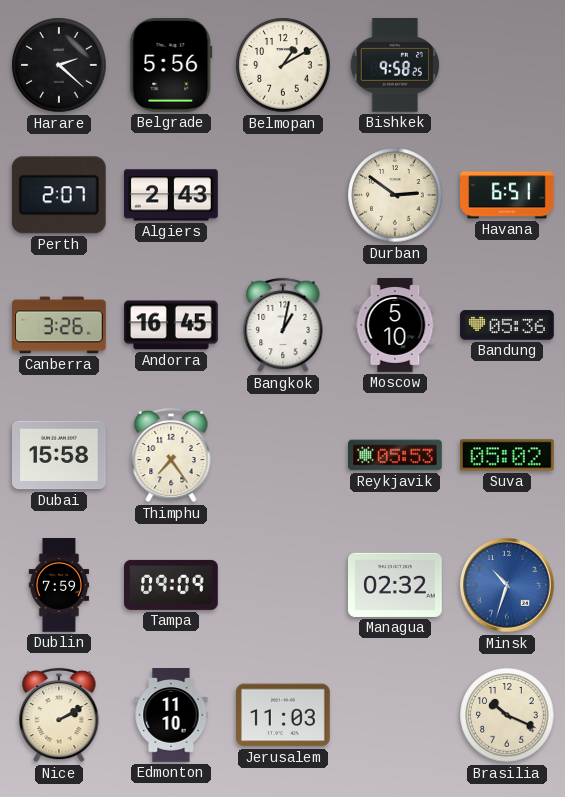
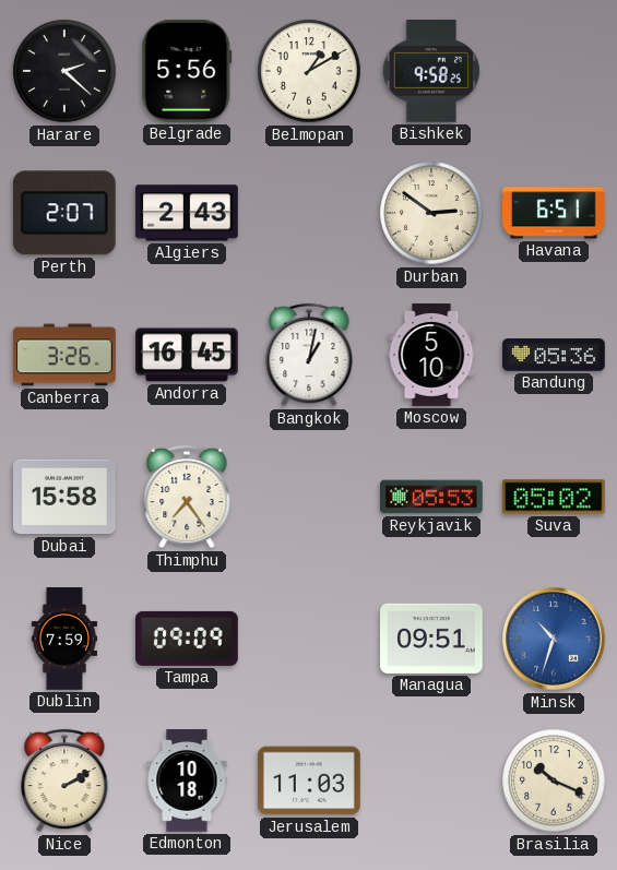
Managua: 02:32 -> 09:51
Edmonton: 11:10 -> 10:18
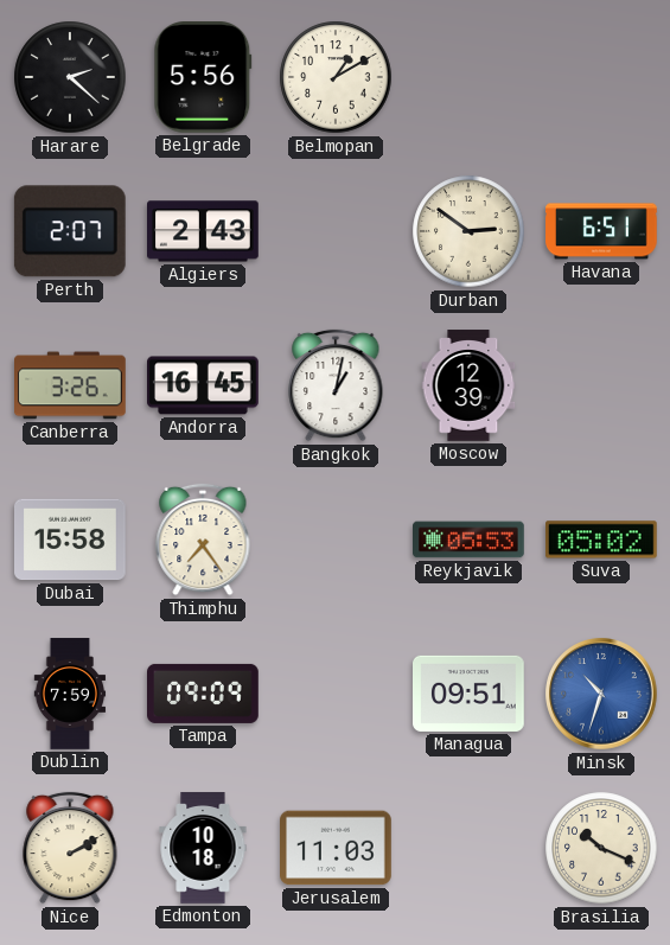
Bishkek: 9:58 -> none
Moscow: 5:10 -> 12:39
Bandung: 05:36 -> none
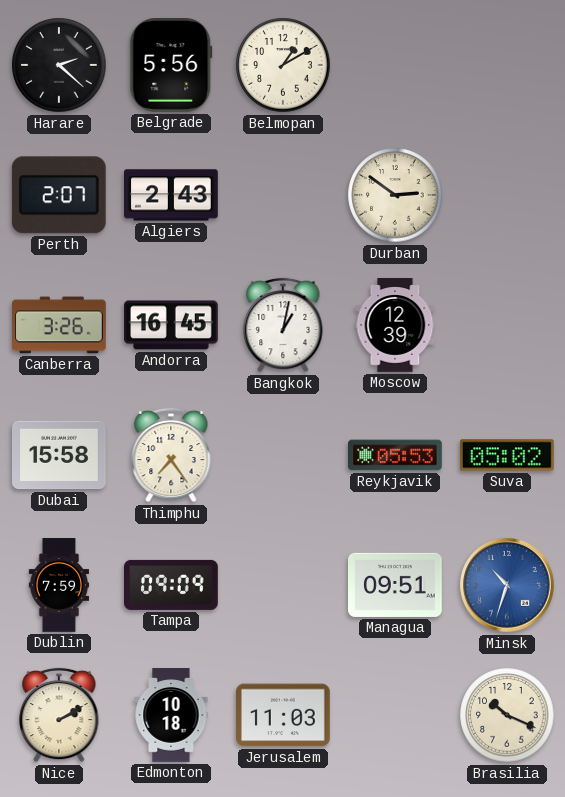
Havana: 6:51 -> none
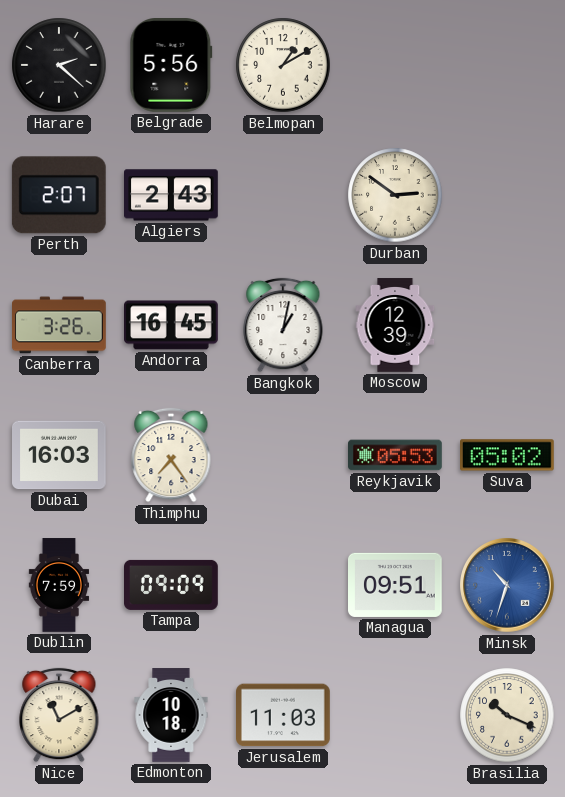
Dubai: 15:58 -> 16:03
Nice: 2:10 -> 11:10
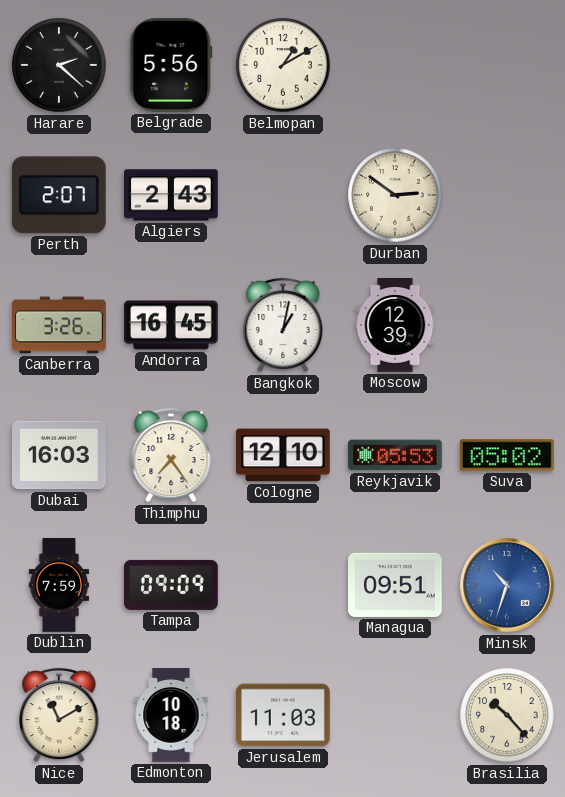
Cologne: none -> 12:10
Brasilia: 10:19 -> 10:23
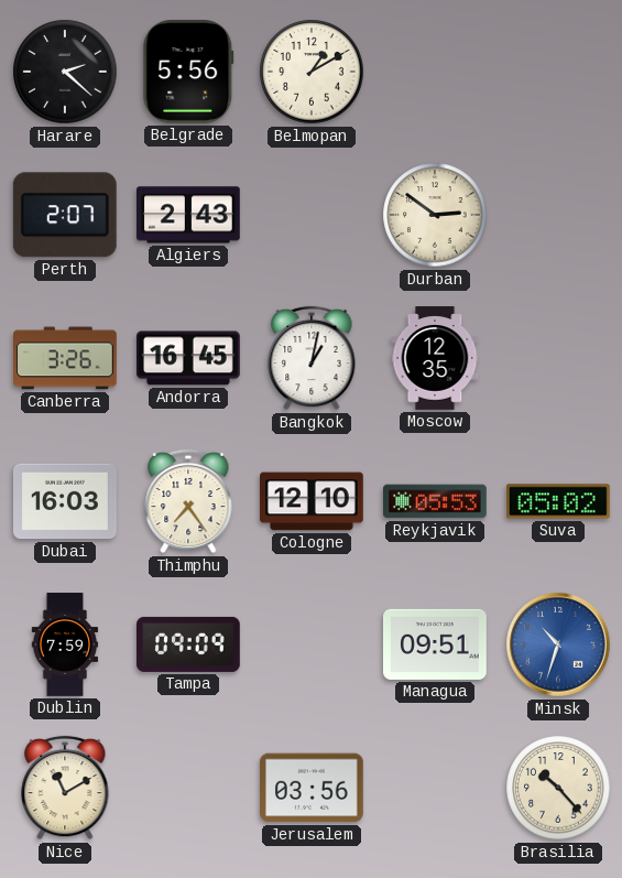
Moscow: 12:39 -> 12:35
Edmonton: 10:18 -> none
Jerusalem: 11:03 -> 03:56
